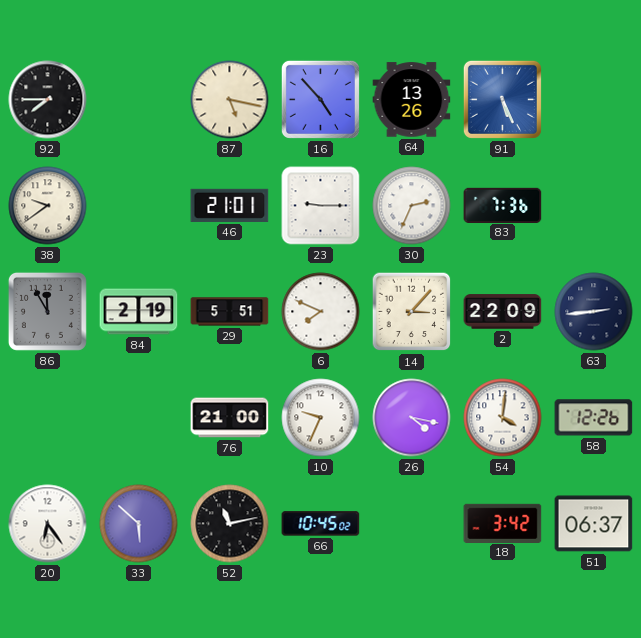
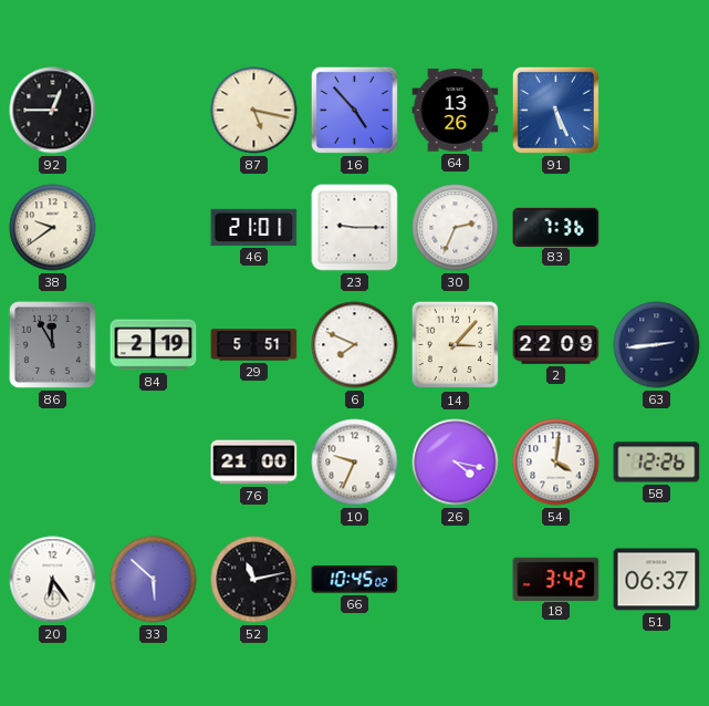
92: 7:45 -> 12:45
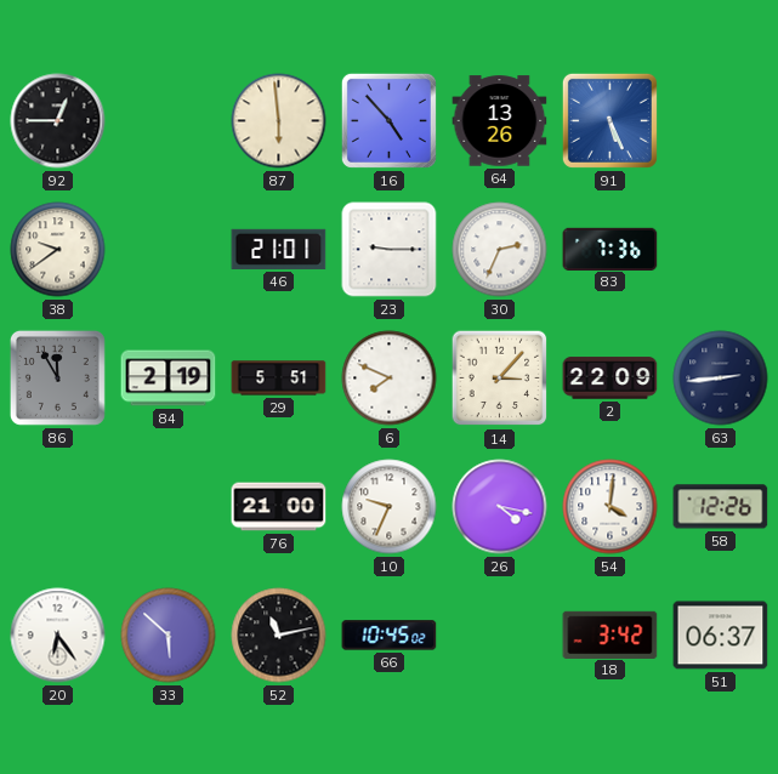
87: 5:17 -> 5:59
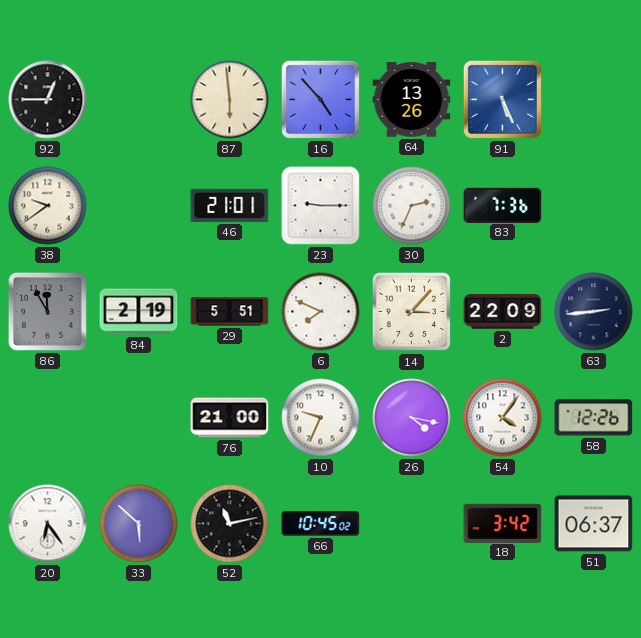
54: 4:01 -> 4:06
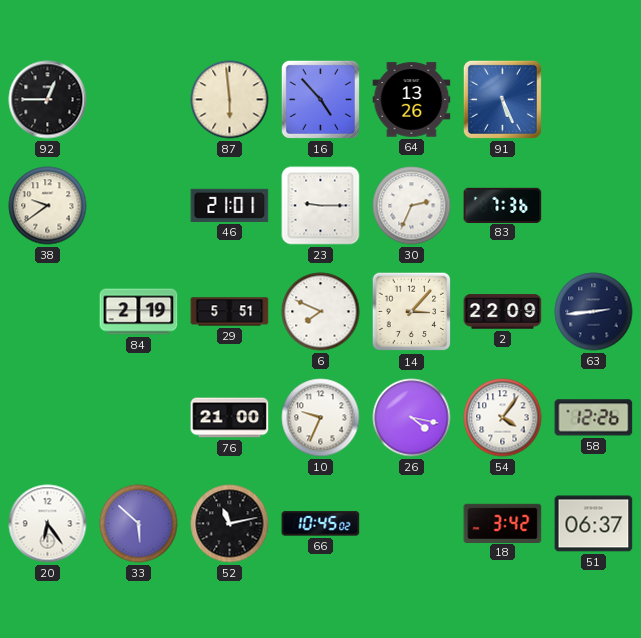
86: 11:55 -> none
